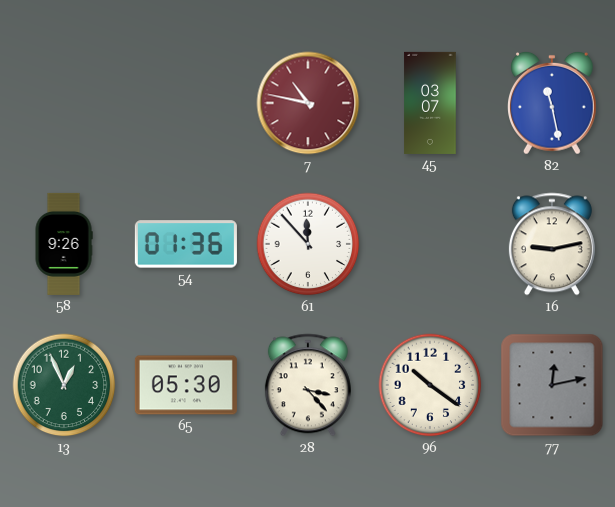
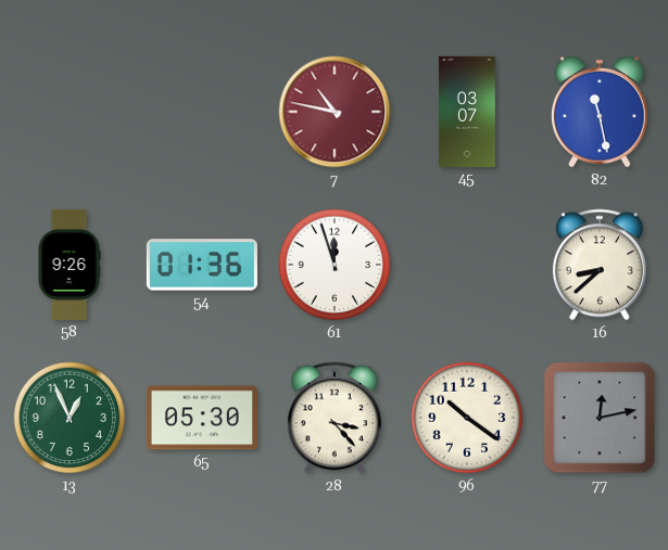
61: 11:53 -> 11:57
16: 9:13 -> 8:38
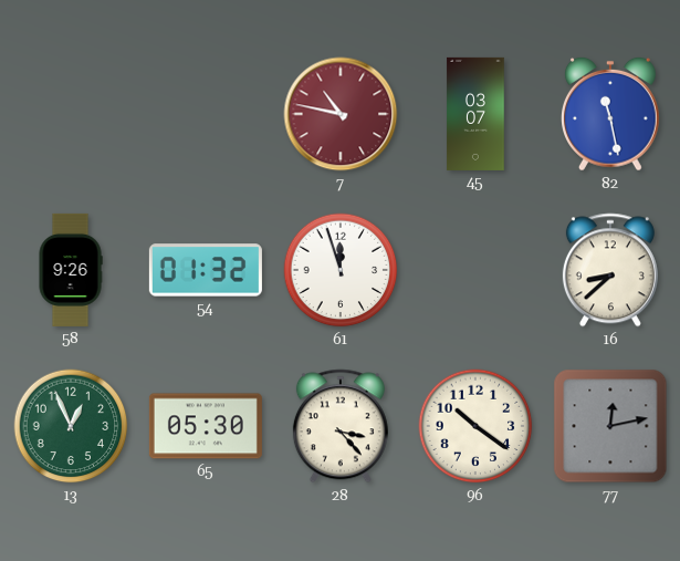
54: 01:36 -> 01:32
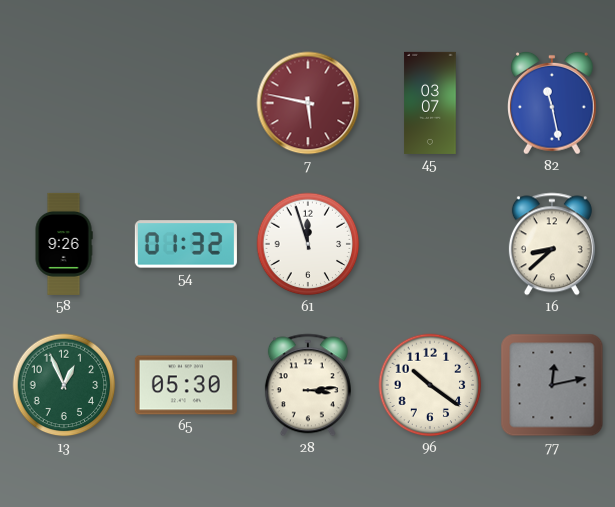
7: 10:47 -> 5:47
28: 3:23 -> 3:14
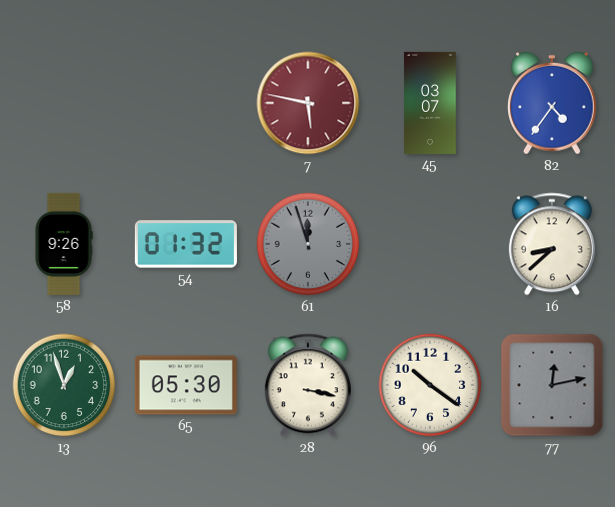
82: 11:28 -> 4:36
61 dial: white -> grey
13: 12:56 -> 12:57
28: 3:14 -> 3:17
